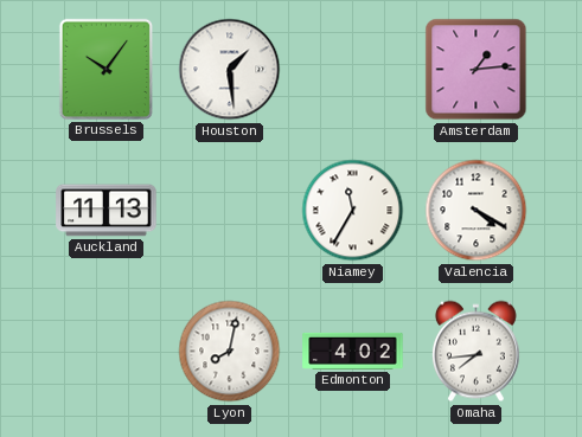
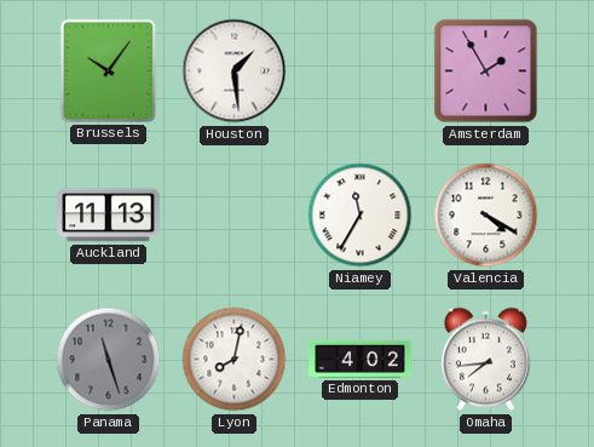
Amsterdam: 1:14 -> 1:55
Panama: none -> 11:27
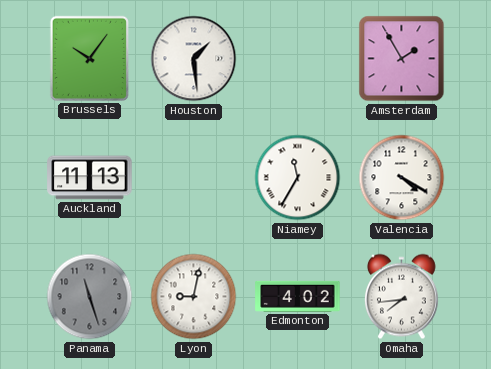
Lyon: 8:02 -> 9:02
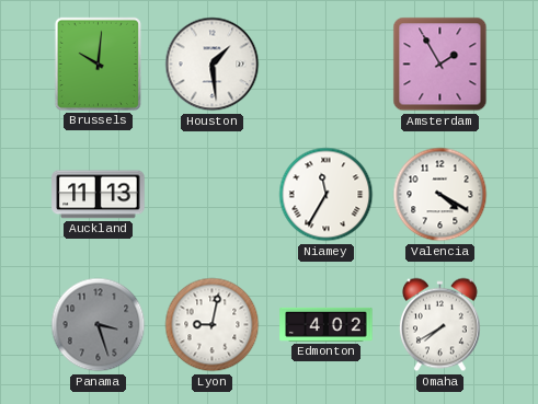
Brussels: 10:06 -> 10:01
Panama: 11:27 -> 3:27
Omaha: 7:44 -> 7:40
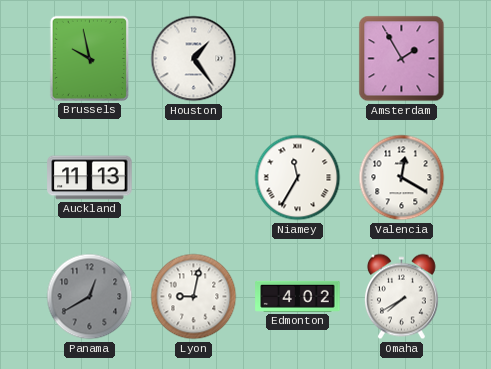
Brussels: 10:01 -> 9:58
Houston: 1:29 -> 1:24
Valencia: 4:20 -> 12:20
Panama: 3:27 -> 12:40
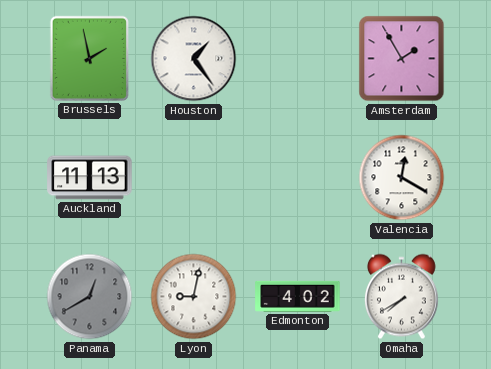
Brussels: 9:58 -> 1:58
Niamey: 11:35 -> none
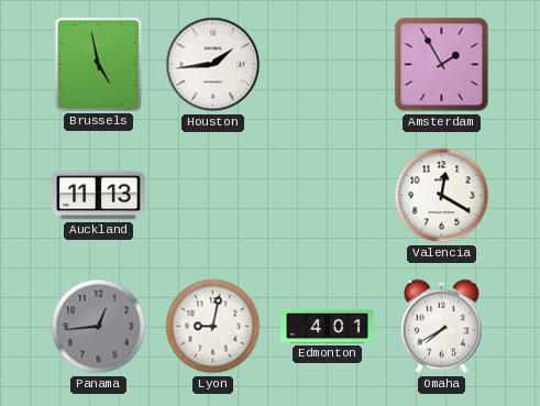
Brussels: 1:58 -> 4:58
Houston: 1:24 -> 1:44
Panama: 12:40 -> 12:44
Edmonton: 4:02 -> 4:01
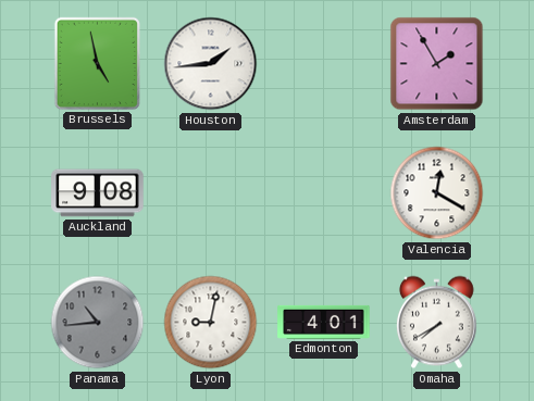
Auckland: 11:13 -> 9:08
Panama: 12:44 -> 10:44
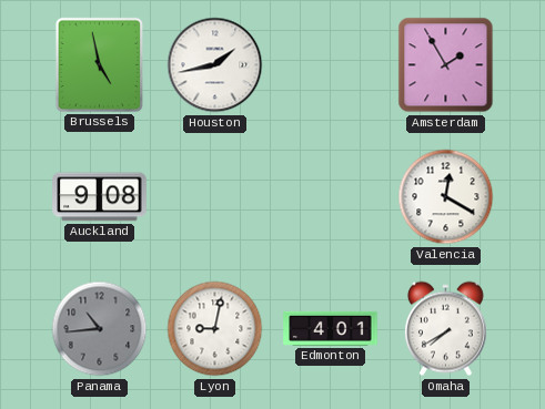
Houston: 1:44 -> 1:43
